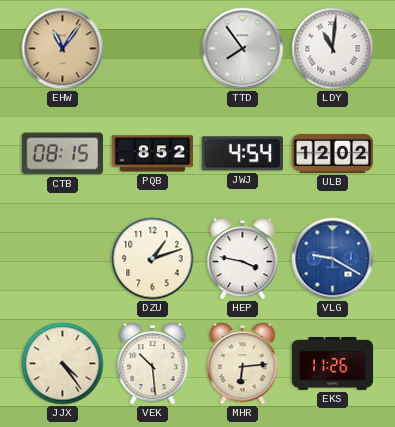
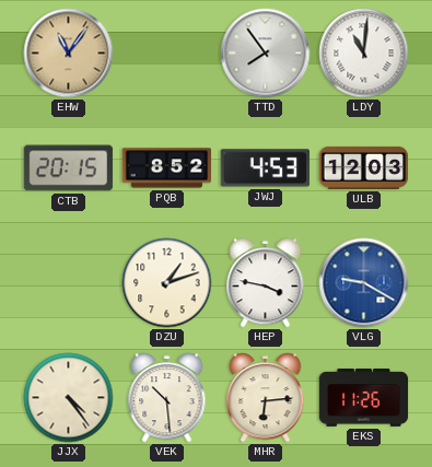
CTB: 08:15 -> 20:15
JWJ: 4:54 -> 4:53
ULB: 12:02 -> 12:03
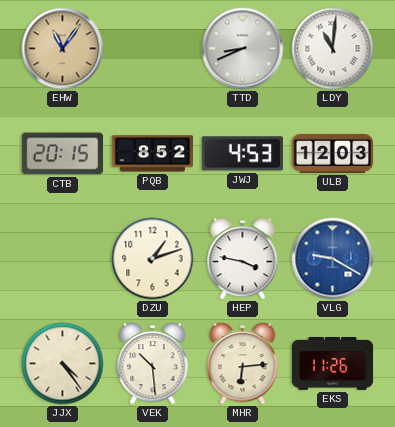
TTD: 7:54 -> 8:41
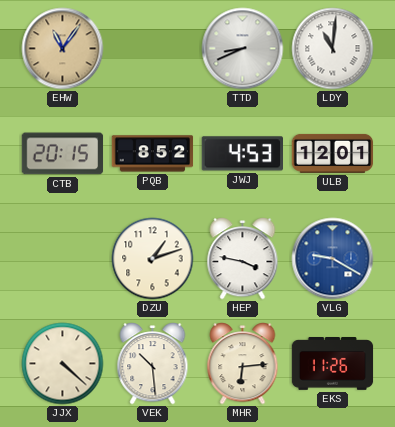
ULB: 12:03 -> 12:01
JJX: 4:24 -> 4:22
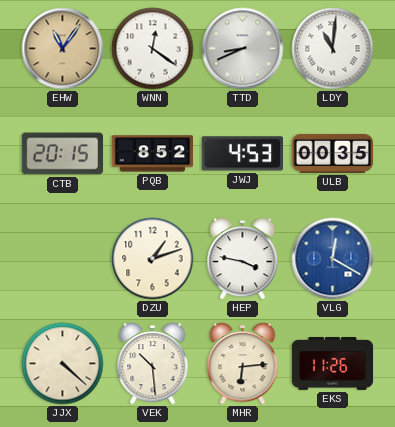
WNN: none -> 12:21
ULB: 12:01 -> 00:35
VLG: 9:20 -> 12:20
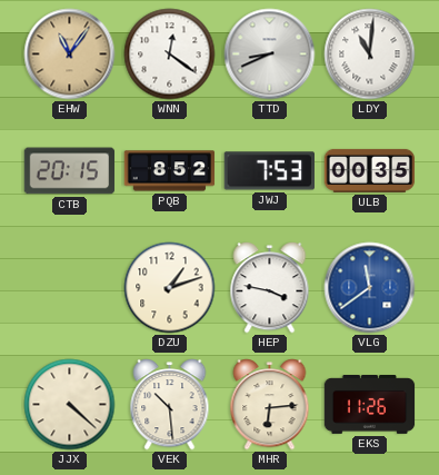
JWJ: 4:53 -> 7:53
VLG: 12:20 -> 11:39
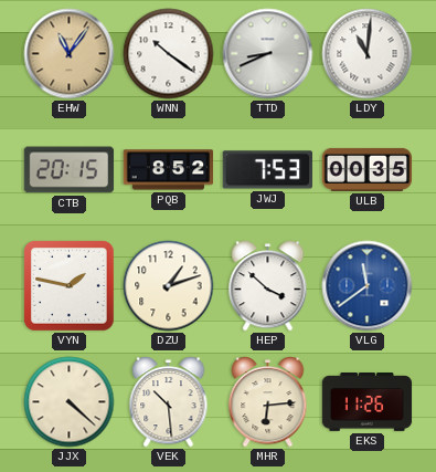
WNN: 12:21 -> 10:21
VYN: none -> 1:47
HEP: 3:47 -> 3:52
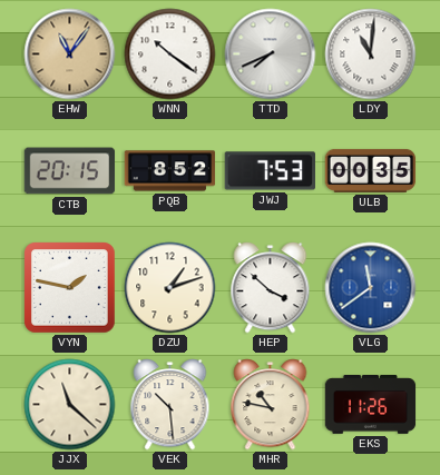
TTD: 8:41 -> 7:41
JJX: 4:22 -> 11:22
MHR: 6:14 -> 10:47
